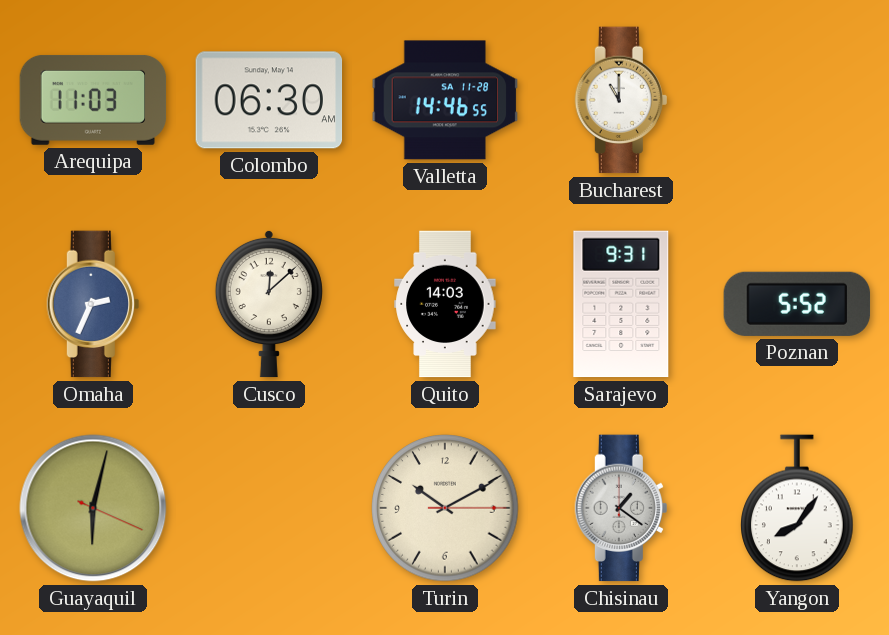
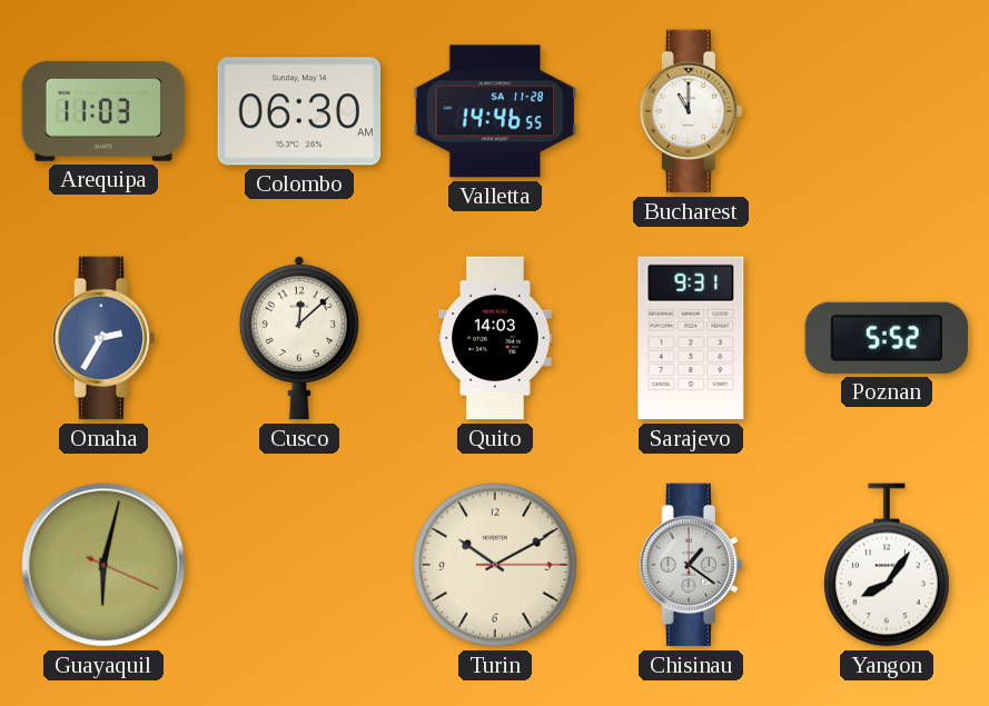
Omaha: 2:34 -> 2:35
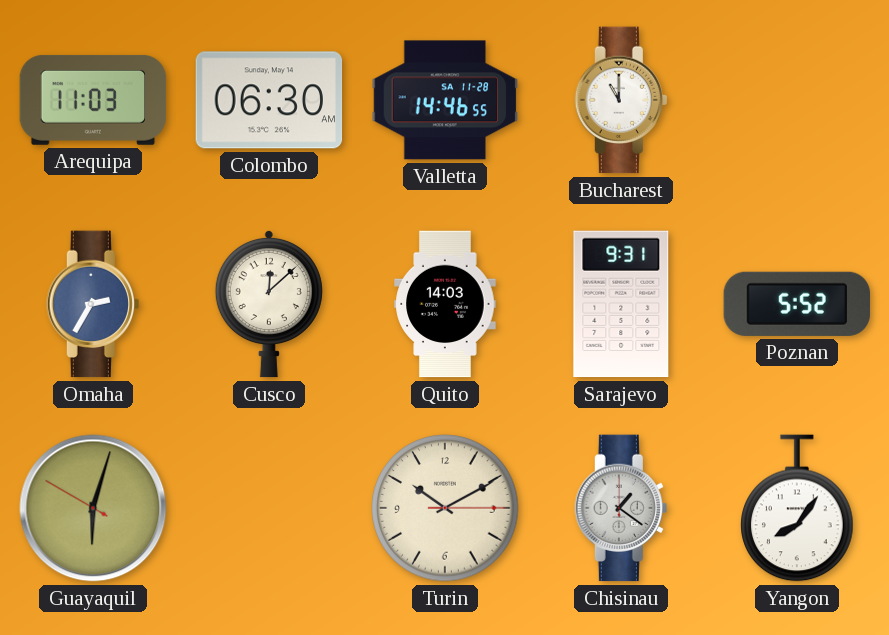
Guayaquil: 6:02:19 -> 6:02:50
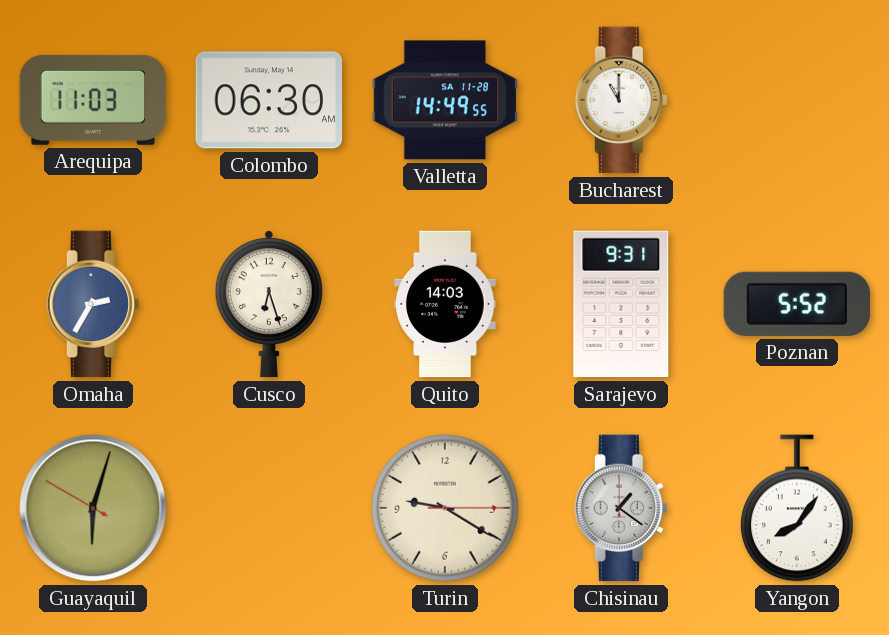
Valletta: 14:46 -> 14:49
Cusco: 12:08 -> 6:27
Turin: 10:10 -> 9:20
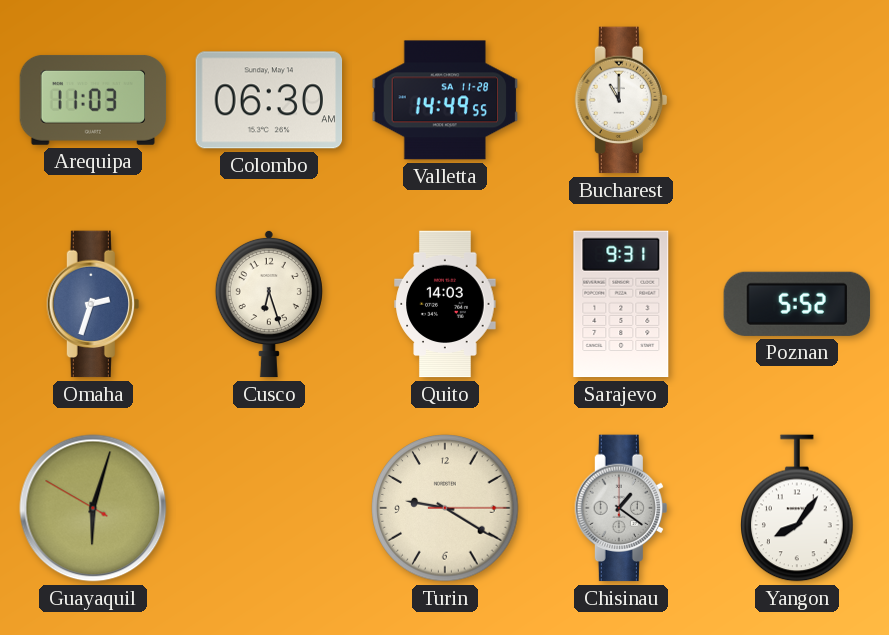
Omaha: 2:35 -> 2:33
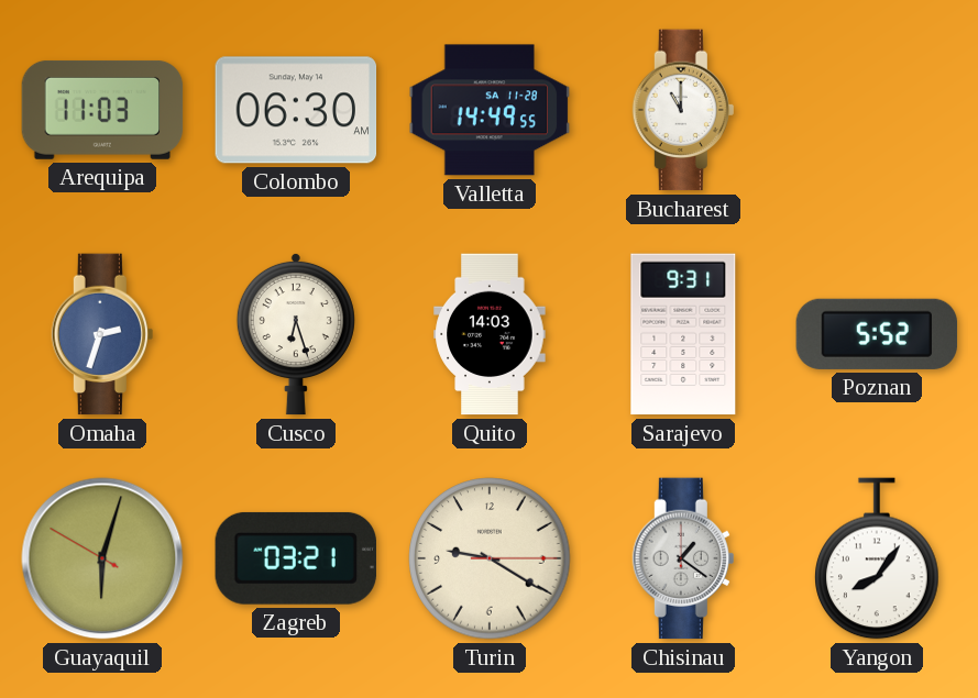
Zagreb: none -> 03:21
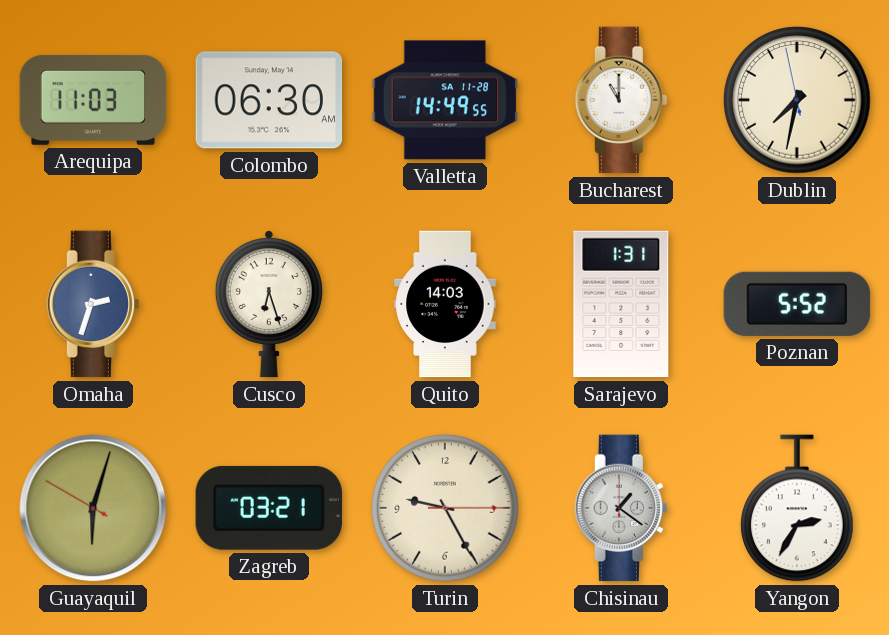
Dublin: none -> 7:31
Sarajevo: 9:31 -> 1:31
Turin: 9:20 -> 9:25
Yangon: 8:06 -> 2:35
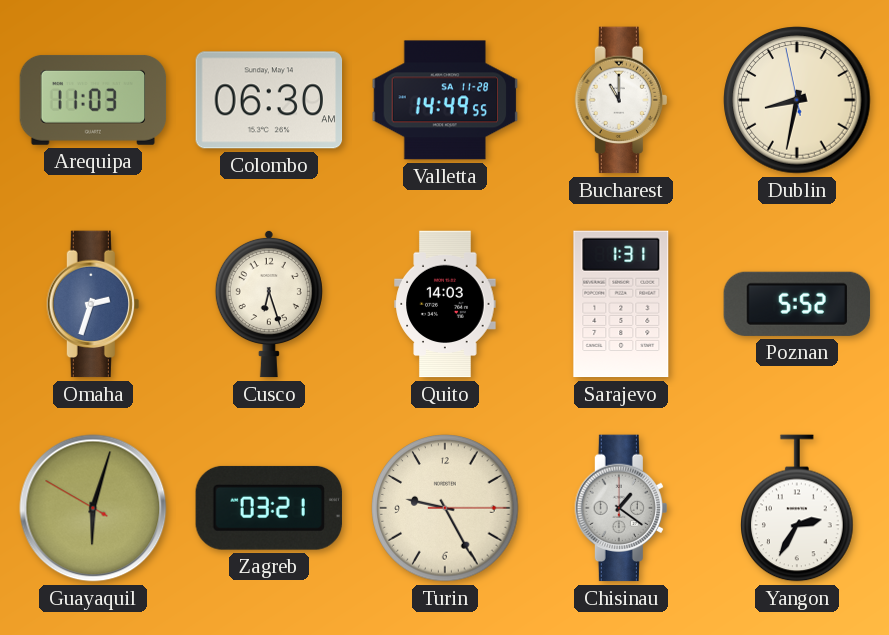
Dublin: 7:31 -> 8:31
